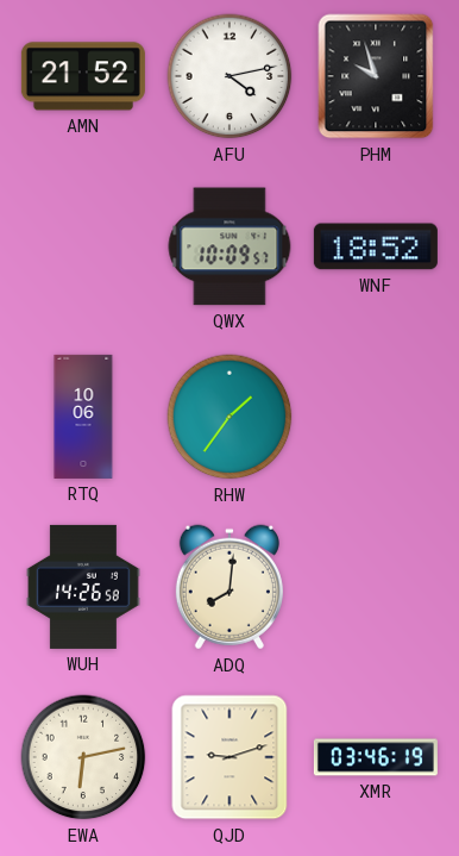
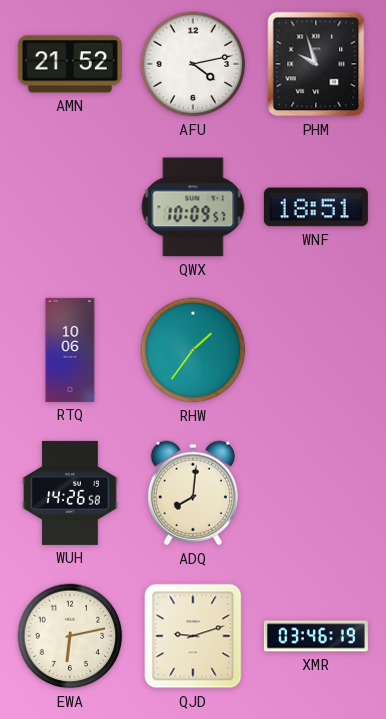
WNF: 18:52 -> 18:51
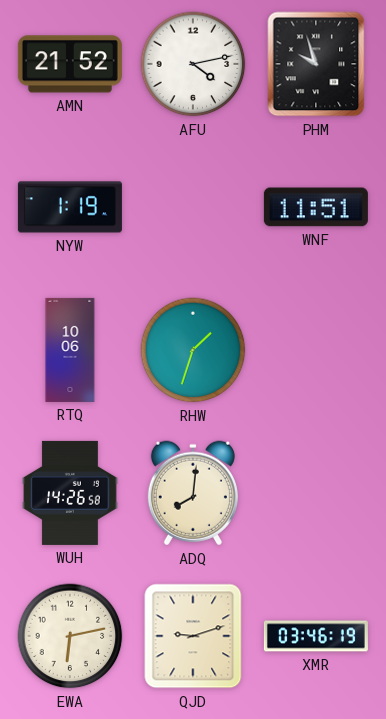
NYW: none -> 1:19
QWX: 10:09 -> none
WNF: 18:51 -> 11:51
RHW: 1:36 -> 1:33
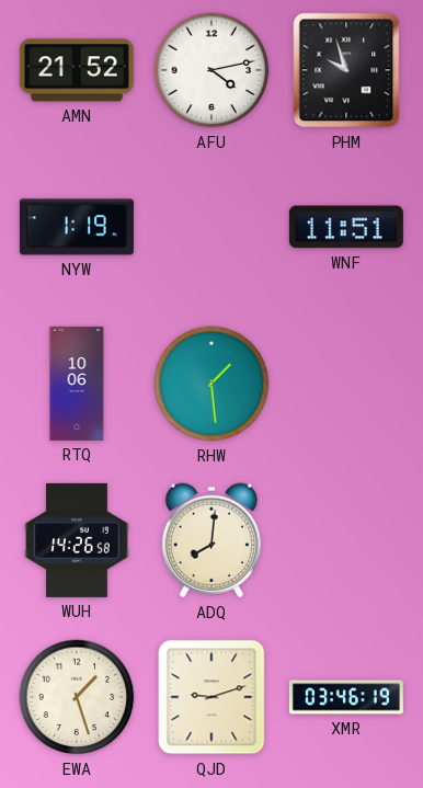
RHW: 1:33 -> 1:29
EWA: 6:13 -> 1:27
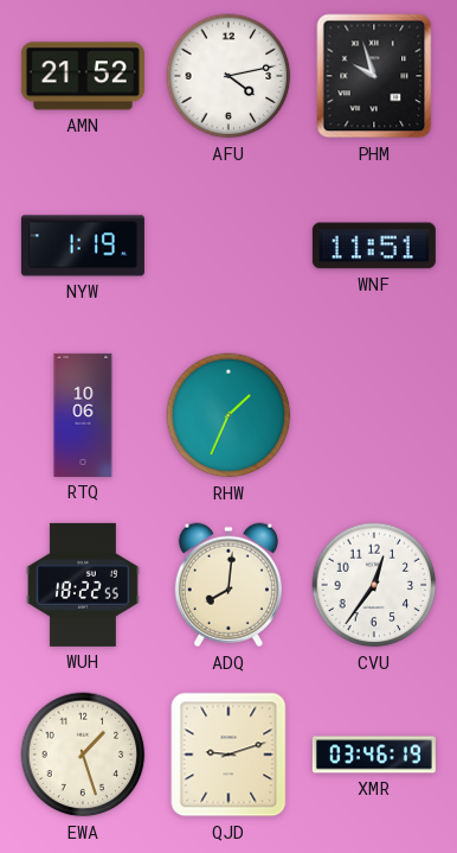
RHW: 1:29 -> 1:34
WUH: 14:26 -> 18:22
CVU: none -> 12:36
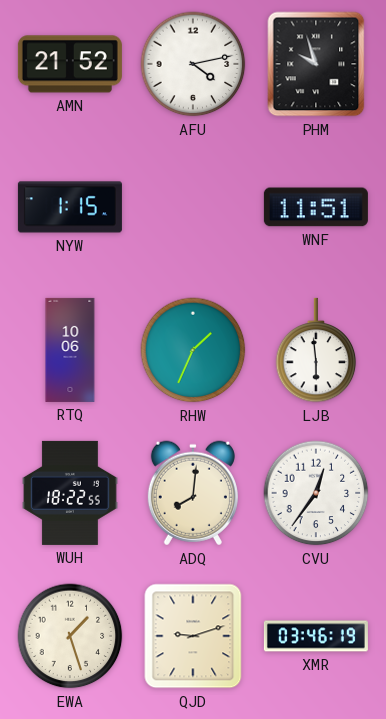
NYW: 1:19 -> 1:15
LJB: none -> 5:59
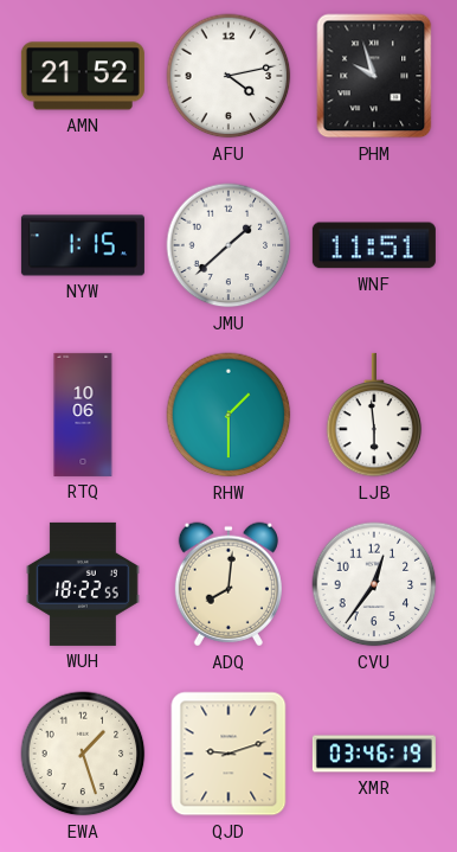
JMU: none -> 1:38
RHW: 1:34 -> 1:30
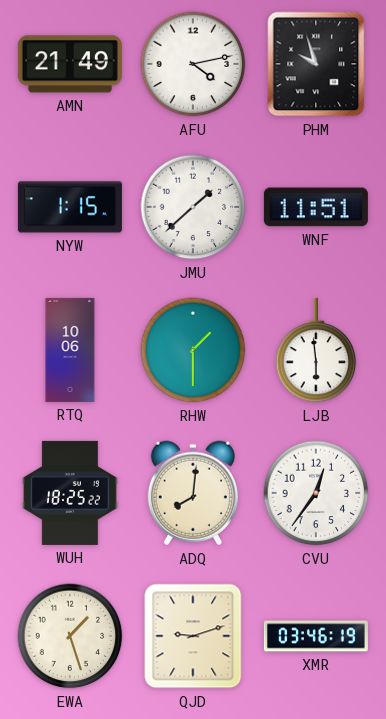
AMN: 21:52 -> 21:49
WUH: 18:22 -> 18:25
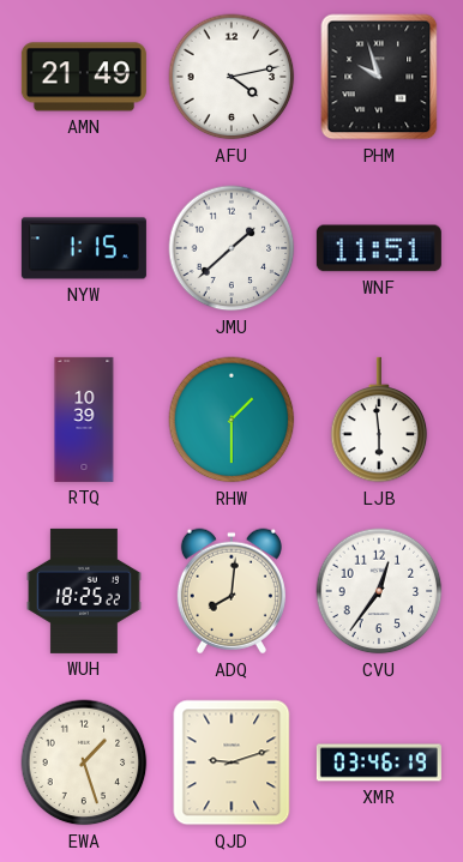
RTQ: 10:06 -> 10:39
